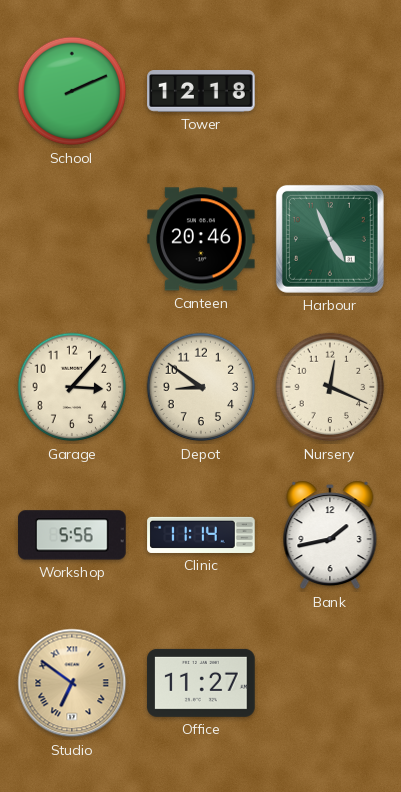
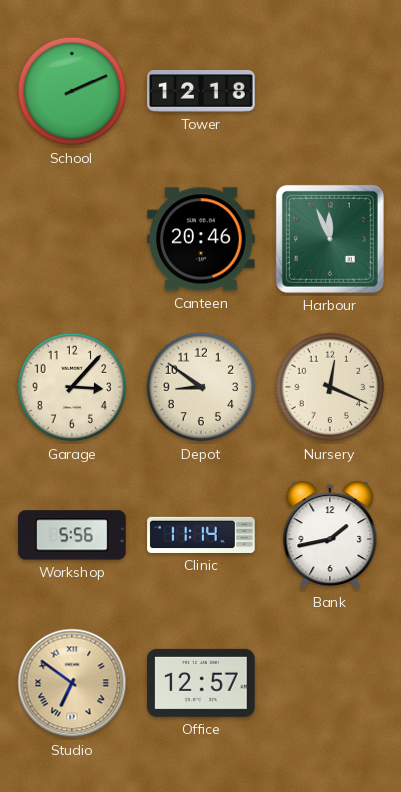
Harbour: 4:56 -> 11:56
Office: 11:27 -> 12:57
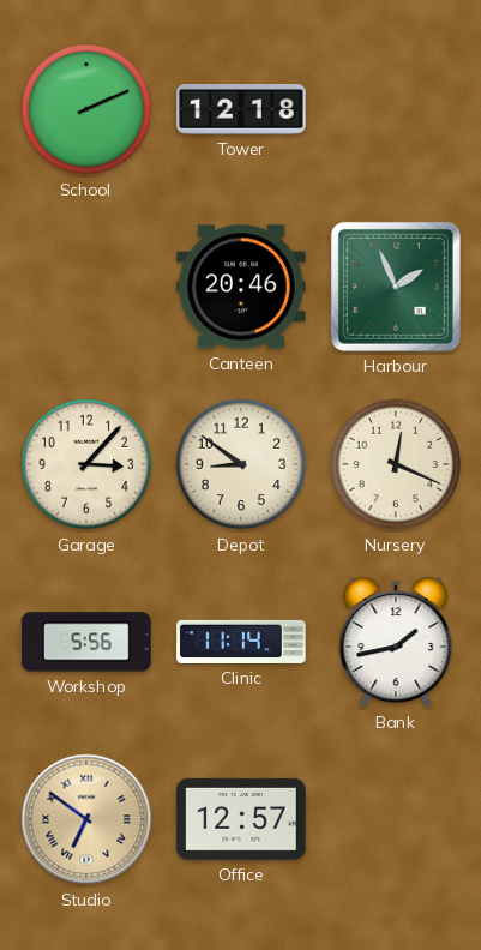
Harbour: 11:56 -> 1:56
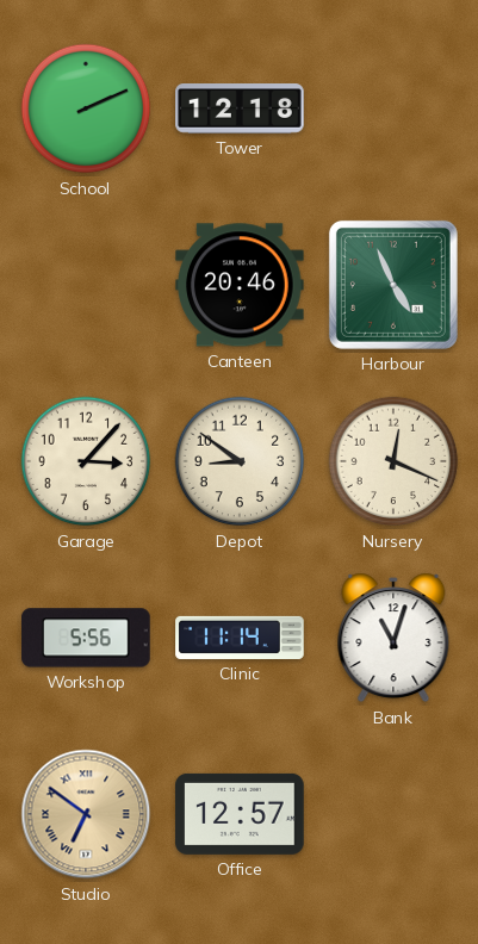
Harbour: 1:56 -> 4:56
Bank: 1:43 -> 11:03
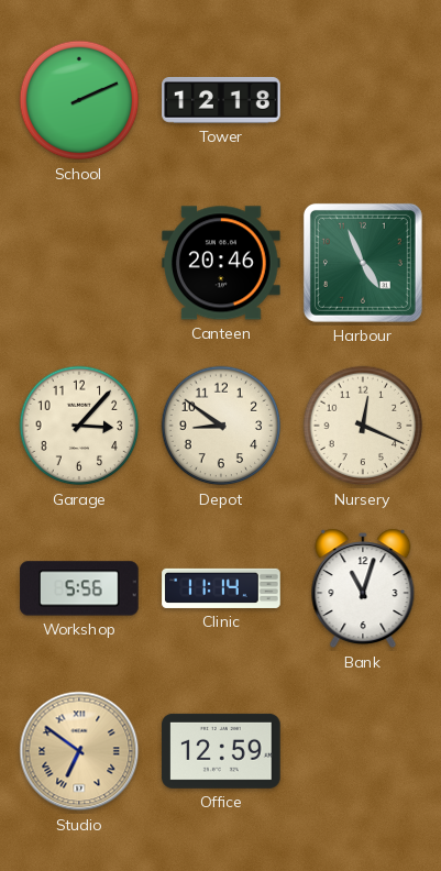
Office: 12:57 -> 12:59
